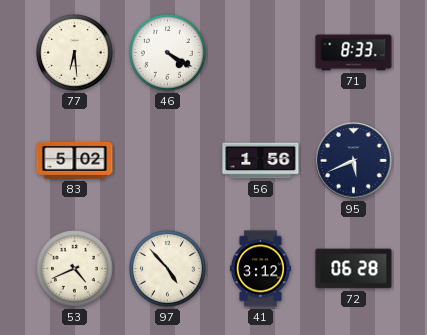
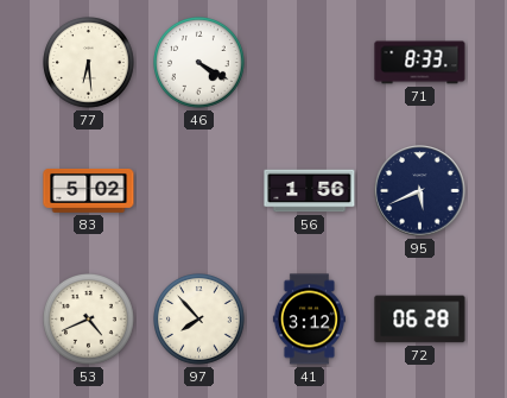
97: 4:53 -> 7:53
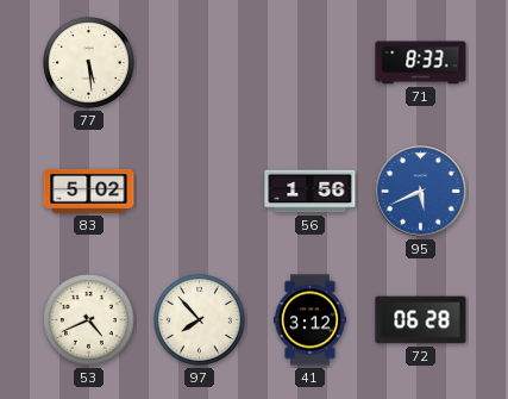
77: 6:29 -> 5:29
46: 4:20 -> none
95 dial: navy -> blue
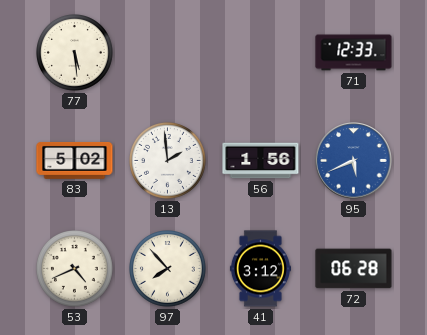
71: 8:33 -> 12:33
13: none -> 1:59
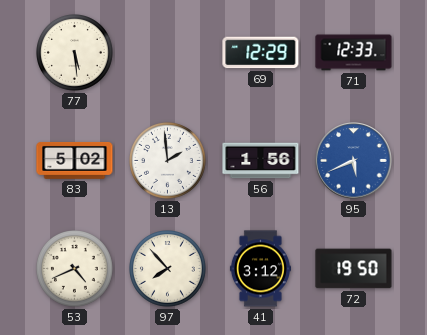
69: none -> 12:29
72: 06:28 -> 19:50
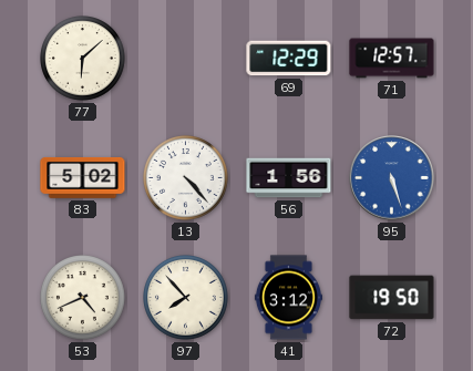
77: 5:29 -> 6:08
71: 12:33 -> 12:57
13: 1:59 -> 4:23
95: 5:41 -> 5:27
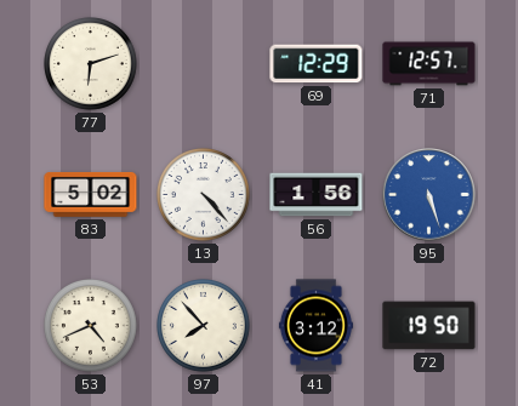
77: 6:08 -> 6:12
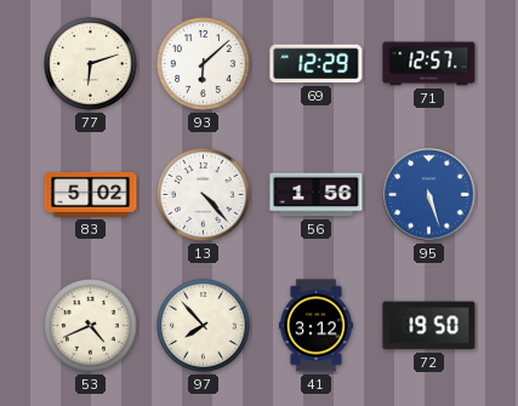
93: none -> 6:08
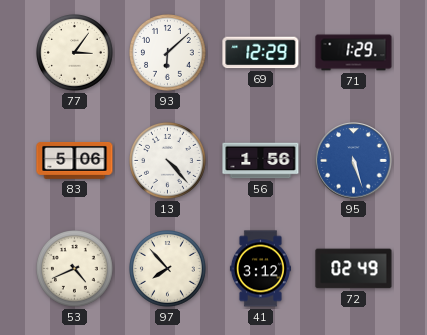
77: 6:12 -> 3:06
71: 12:57 -> 1:29
83: 5:02 -> 5:06
72: 19:50 -> 02:49
